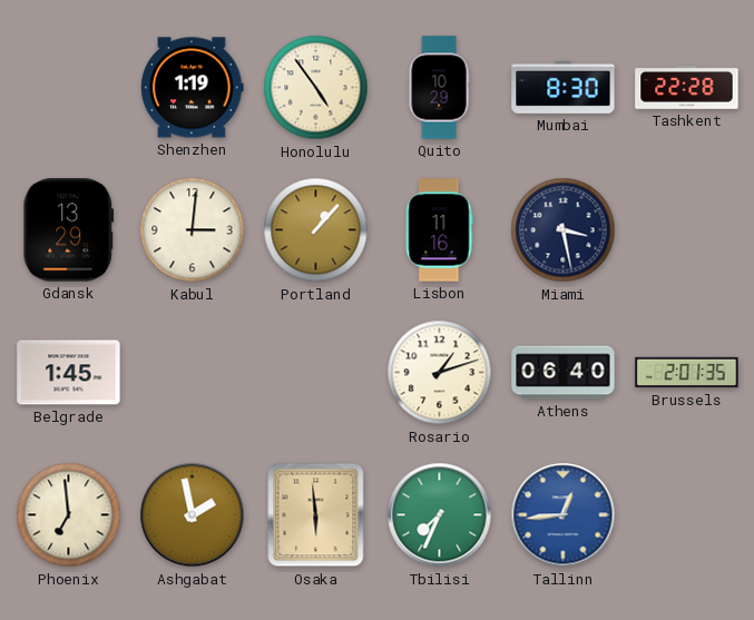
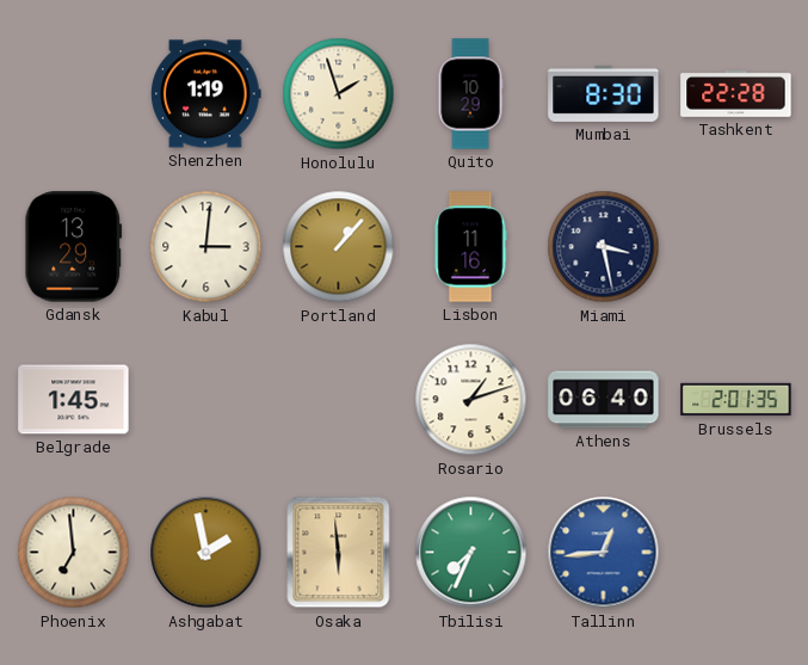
Honolulu: 4:54 -> 1:57
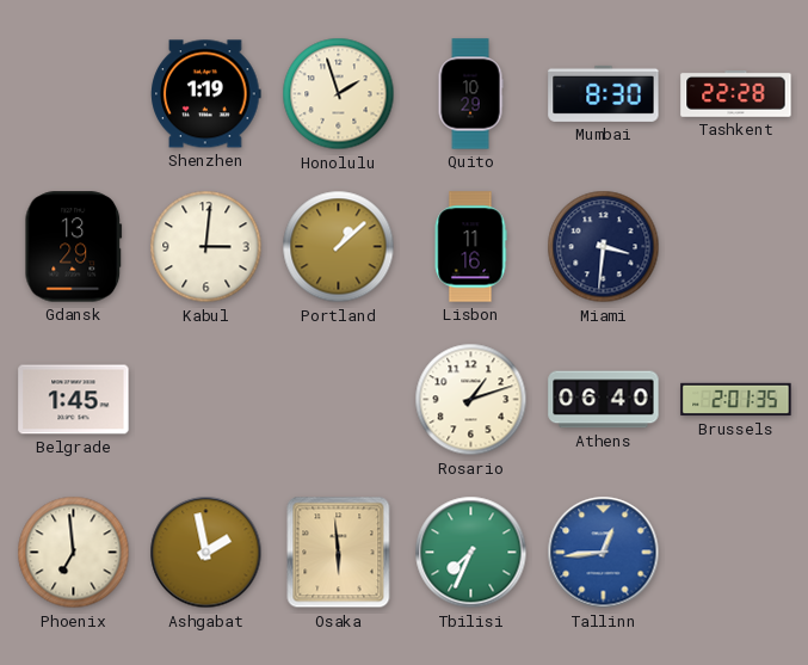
Portland: 1:07 -> 1:08
Miami: 3:28 -> 3:31
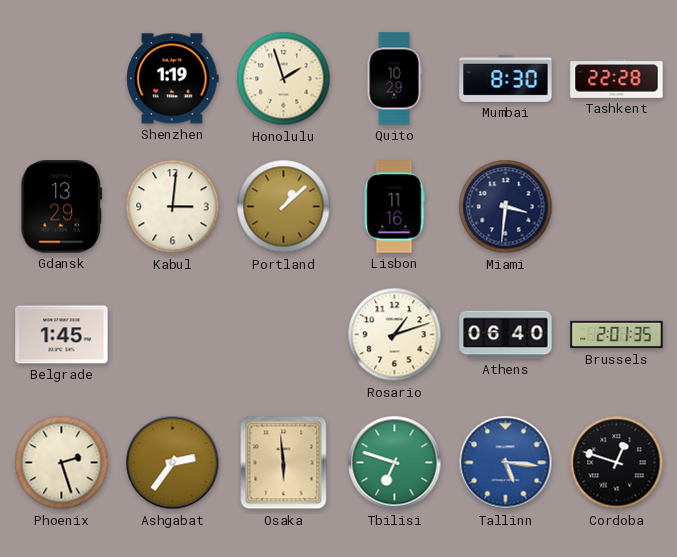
Phoenix: 6:59 -> 2:27
Ashgabat: 1:58 -> 2:36
Tbilisi: 7:34 -> 6:48
Tallinn: 12:44 -> 5:16
Cordoba: none -> 12:48
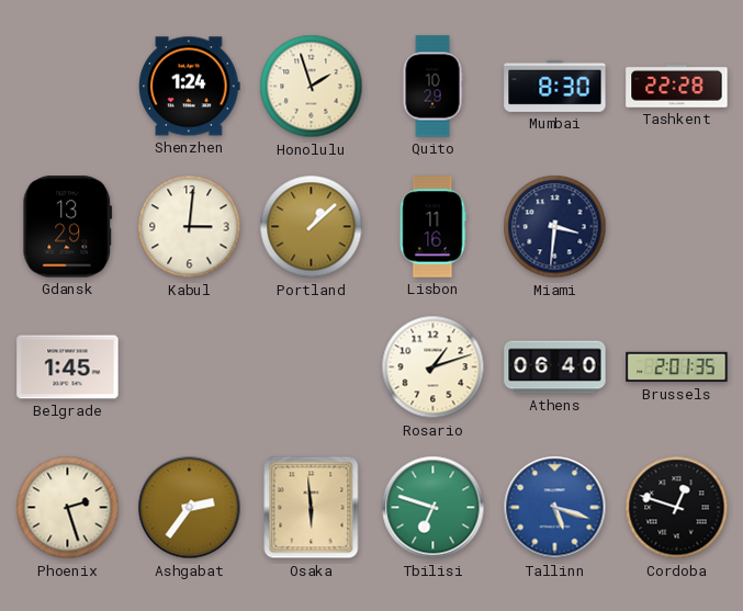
Shenzhen: 1:19 -> 1:24
Tallinn: 5:16 -> 5:18
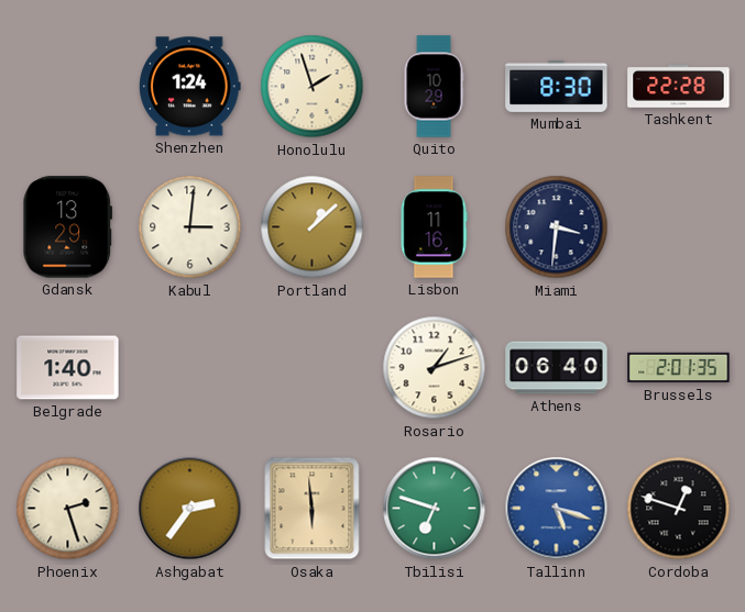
Belgrade: 1:45 -> 1:40
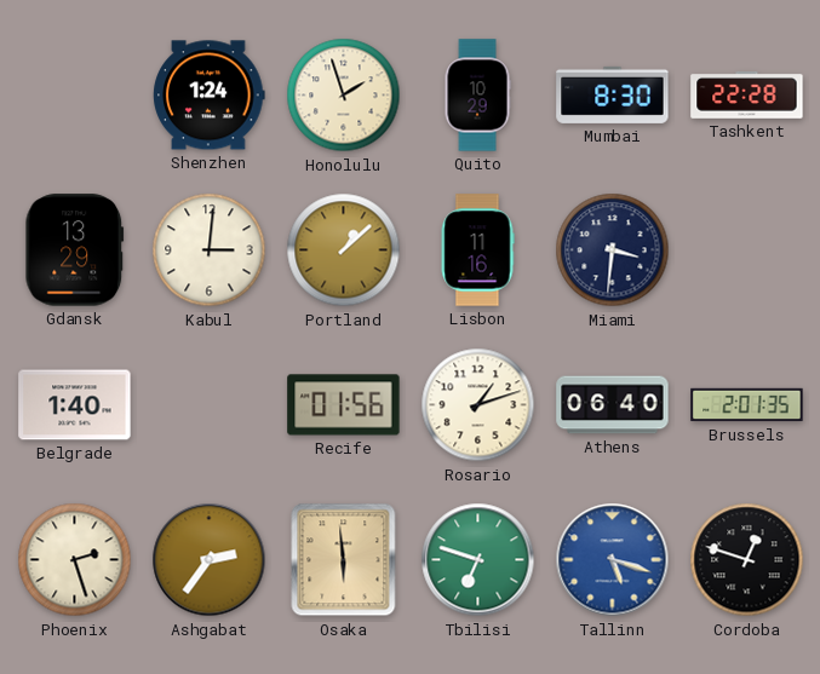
Recife: none -> 01:56
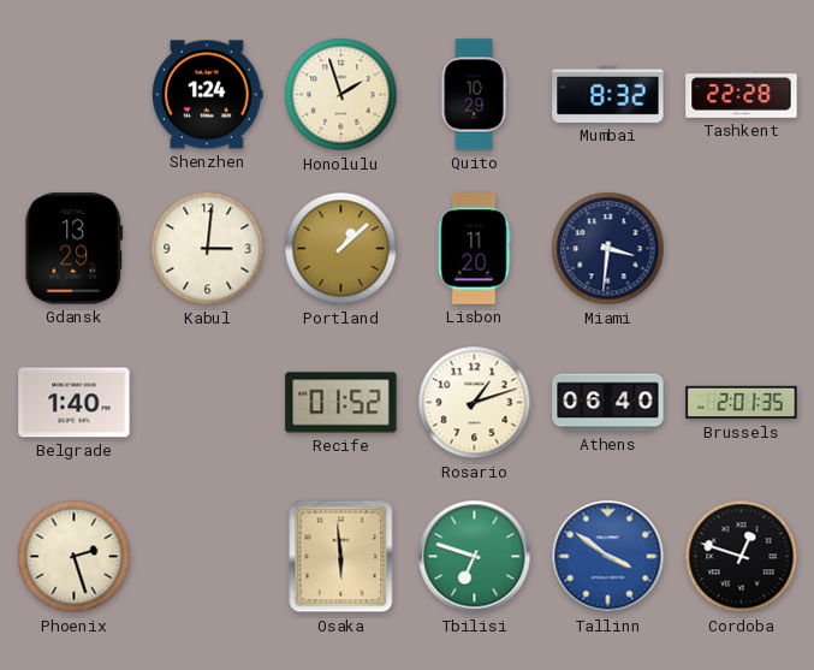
Mumbai: 8:30 -> 8:32
Lisbon: 11:16 -> 11:20
Recife: 01:56 -> 01:52
Ashgabat: 2:36 -> none
Tallinn: 5:18 -> 3:51
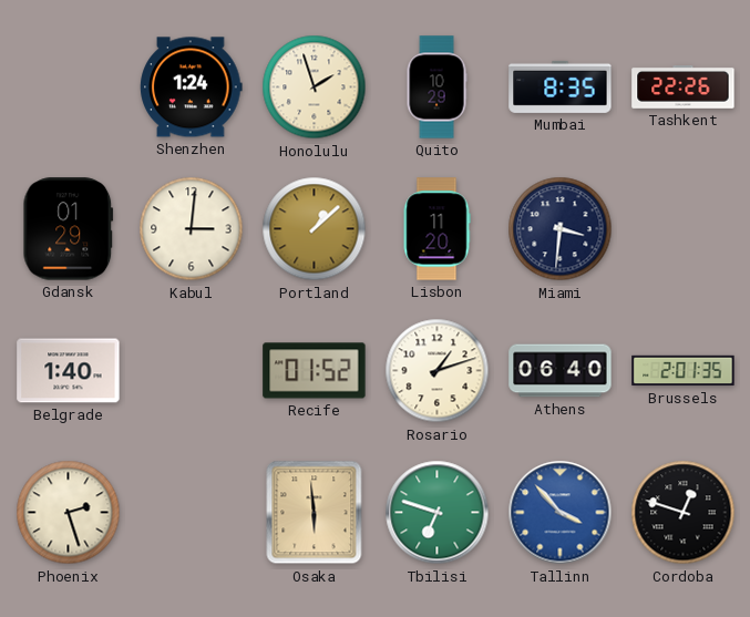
Mumbai: 8:32 -> 8:35
Tashkent: 22:28 -> 22:26
Gdansk: 13:29 -> 01:29
Tallinn: 3:51 -> 3:53
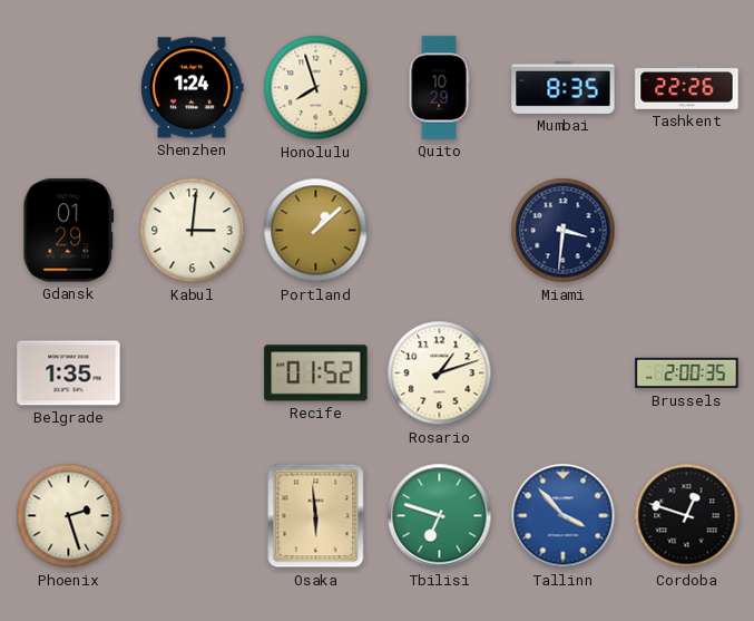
Honolulu: 1:57 -> 7:57
Lisbon: 11:20 -> none
Belgrade: 1:40 -> 1:35
Athens: 06:40 -> none
Brussels: 2:01 -> 2:00
